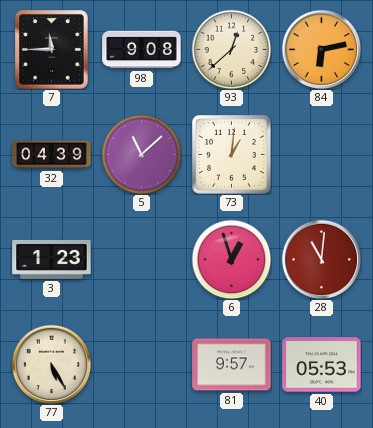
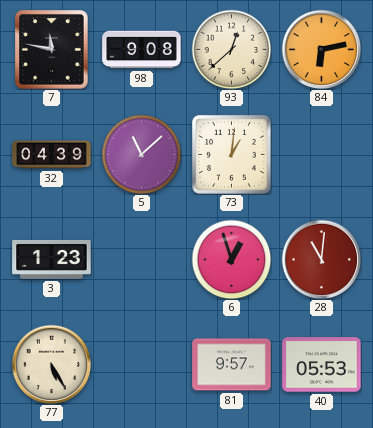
7: 11:45 -> 11:47
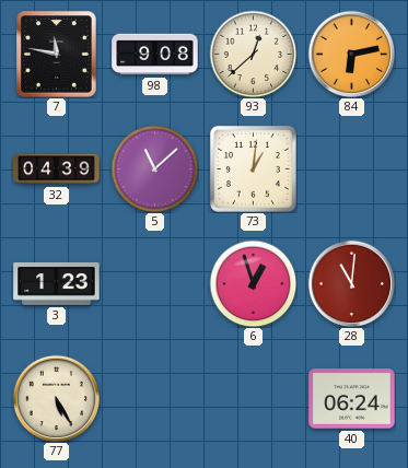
81: 9:57 -> none
40: 05:53 -> 06:24
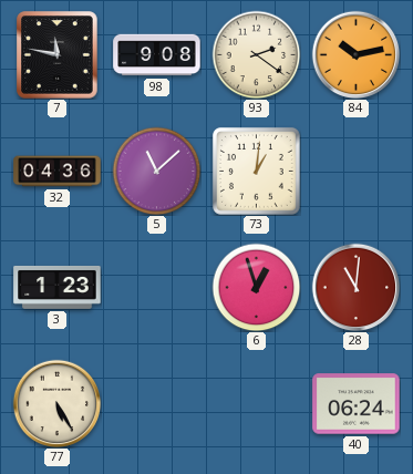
93: 12:38 -> 2:21
84: 6:13 -> 10:13
32: 04:39 -> 04:36
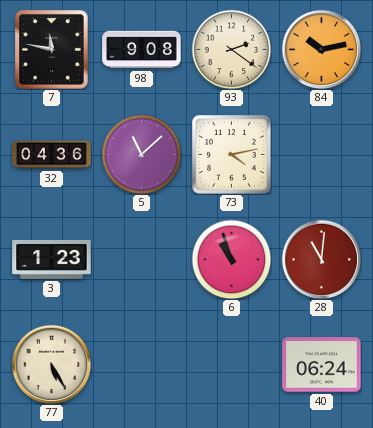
73: 1:01 -> 4:13
6: 12:57 -> 10:57
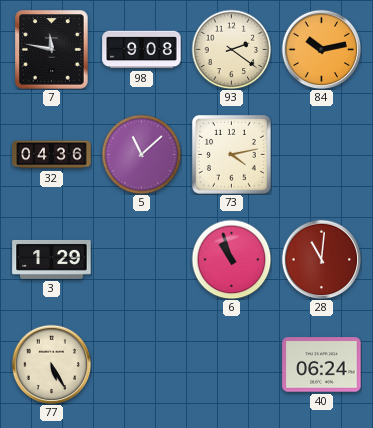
3: 1:23 -> 1:29
